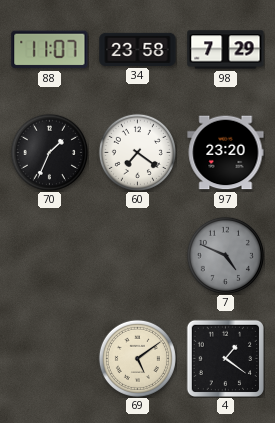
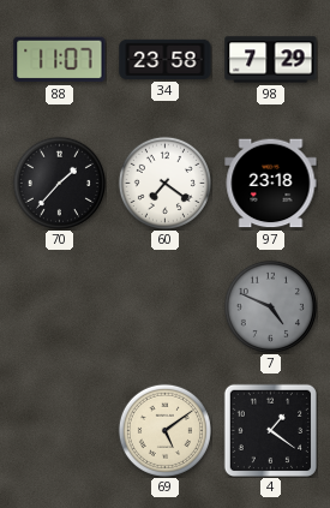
70: 1:34 -> 1:37
97: 23:20 -> 23:18
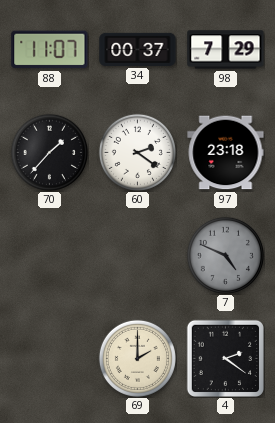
34: 23:58 -> 00:37
60: 7:21 -> 2:21
69: 5:09 -> 2:00
4: 1:21 -> 2:21
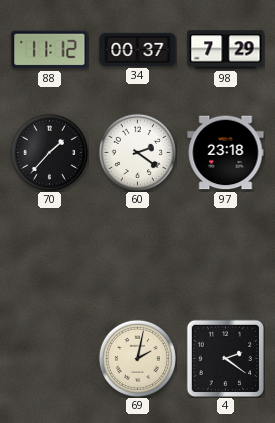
88: 11:07 -> 11:12
7: 4:49 -> none
69: 2:00 -> 2:02
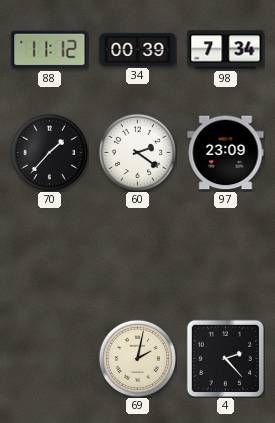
34: 00:37 -> 00:39
98: 7:29 -> 7:34
97: 23:18 -> 23:09
4: 2:21 -> 2:23
